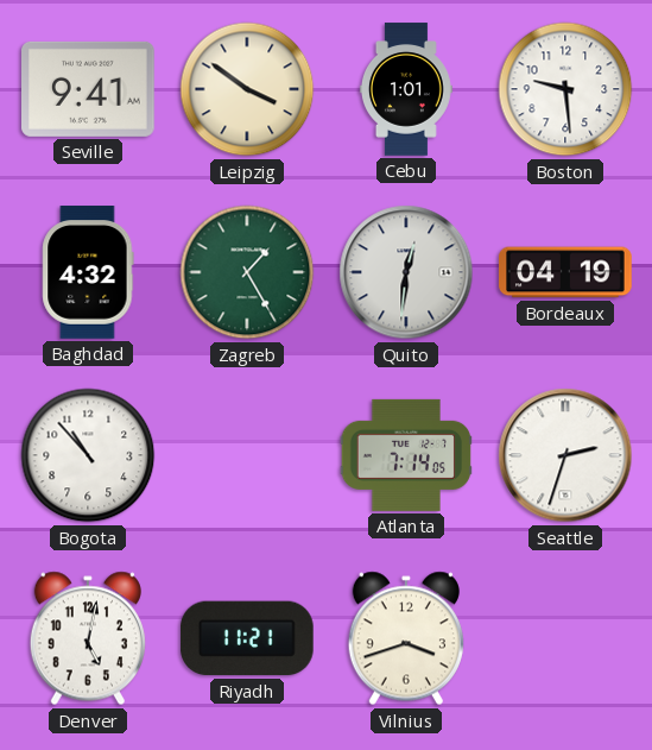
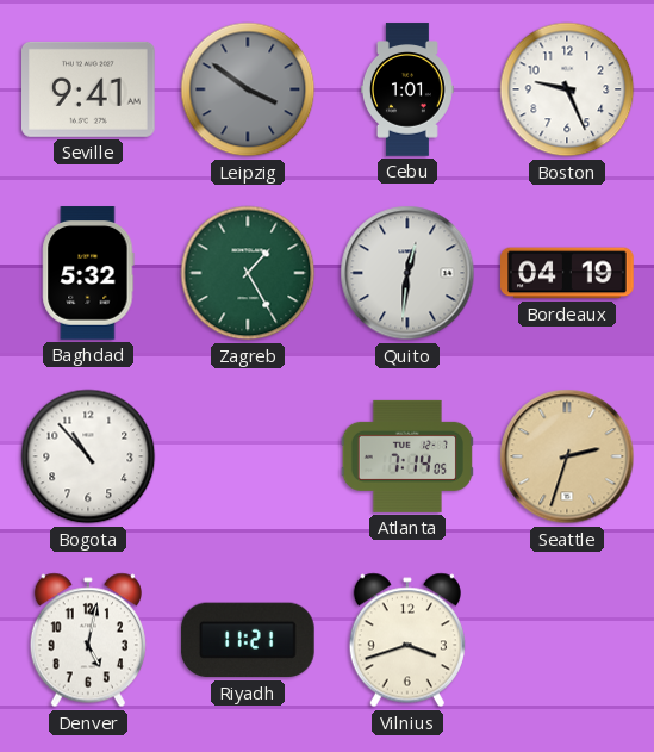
Leipzig dial: cream -> grey
Boston: 9:29 -> 9:26
Baghdad: 4:32 -> 5:32
Seattle dial: white -> champagne
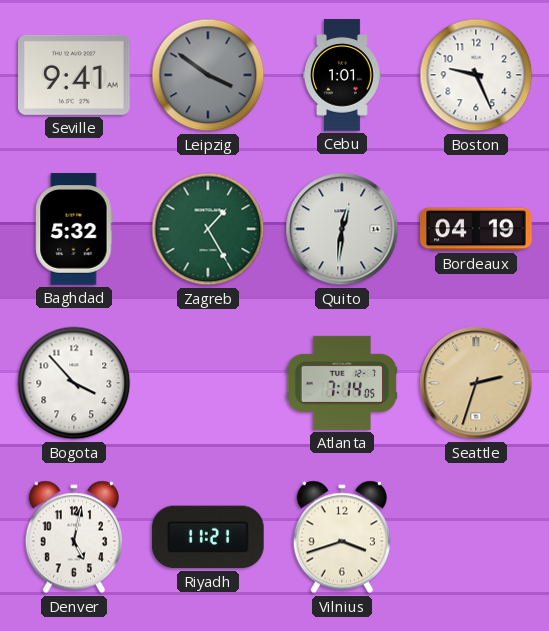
Bogota: 10:53 -> 3:53
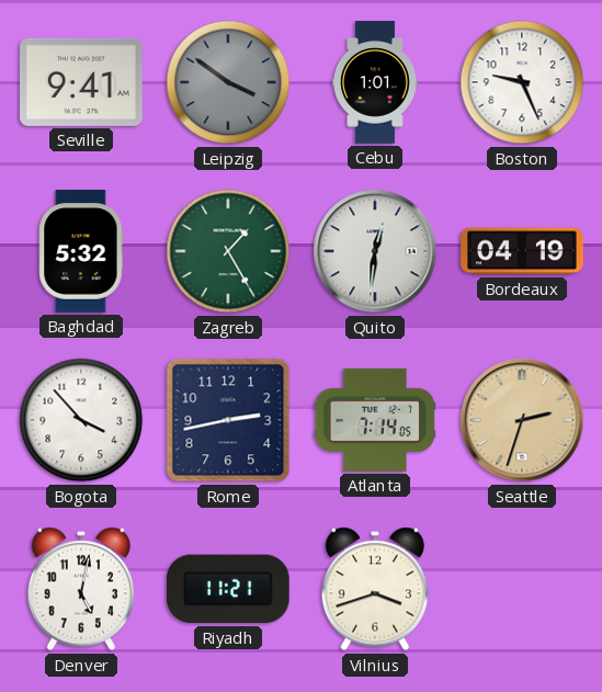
Rome: none -> 2:43
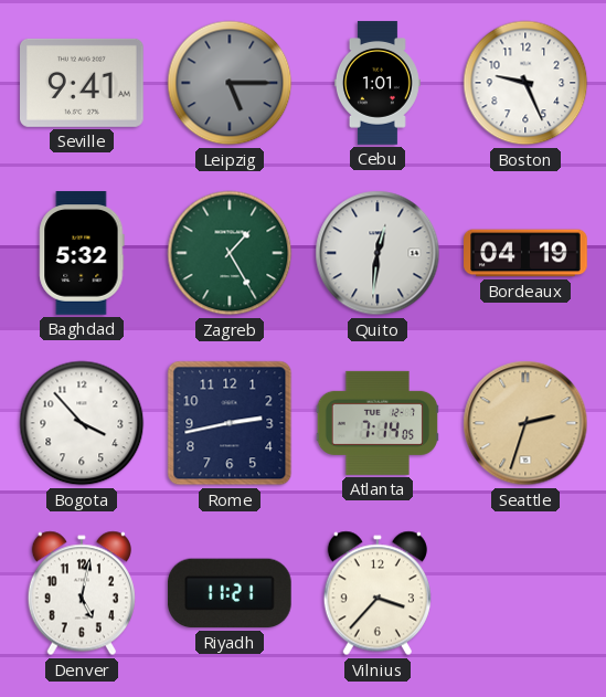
Leipzig: 3:51 -> 5:15
Vilnius: 3:42 -> 3:37
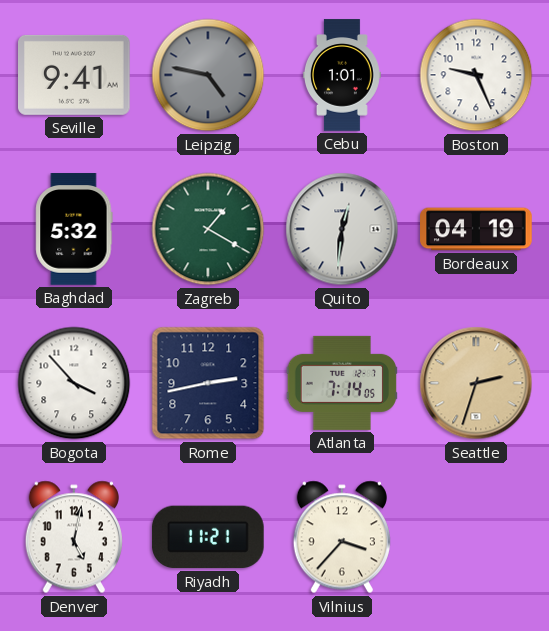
Leipzig: 5:15 -> 4:47
Zagreb: 1:25 -> 1:20
